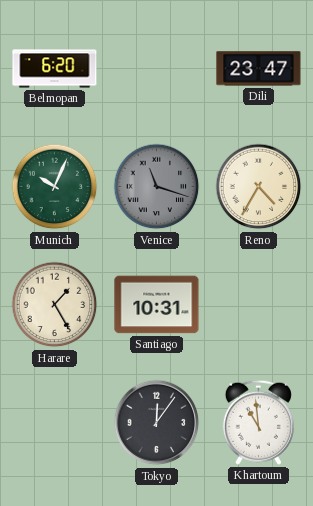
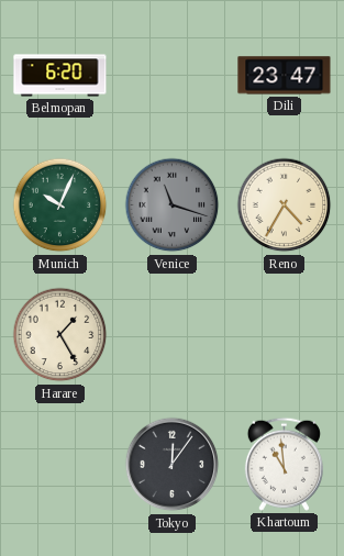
Santiago: 10:31 -> none
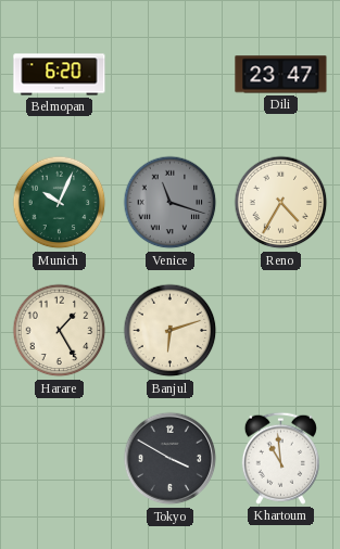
Banjul: none -> 6:12
Tokyo: 12:06 -> 3:50
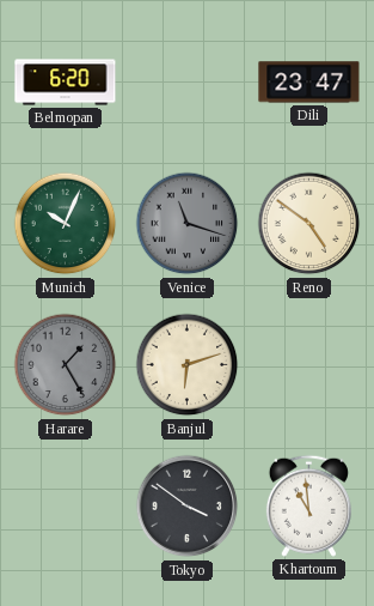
Reno: 4:35 -> 4:51
Harare dial: cream -> grey
Tokyo: 3:50 -> 3:51
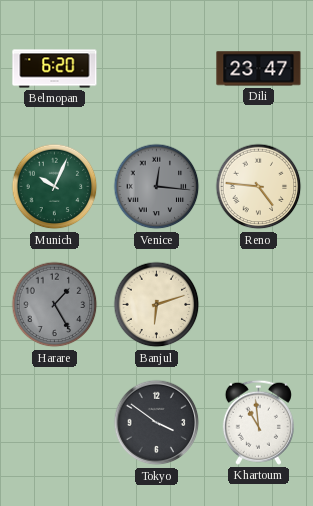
Venice: 11:18 -> 12:16
Reno: 4:51 -> 4:46
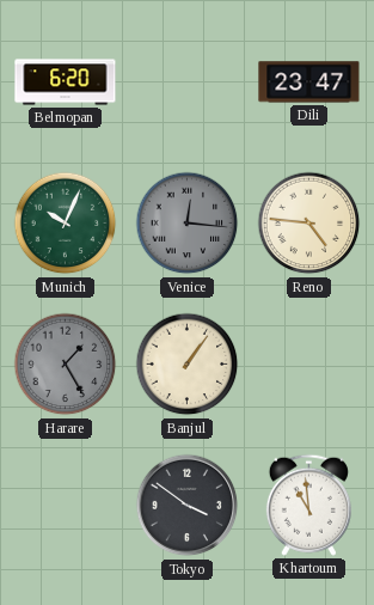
Banjul: 6:12 -> 1:06
